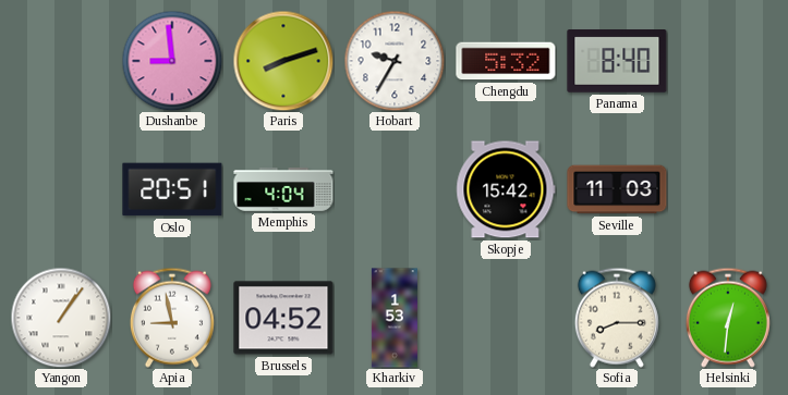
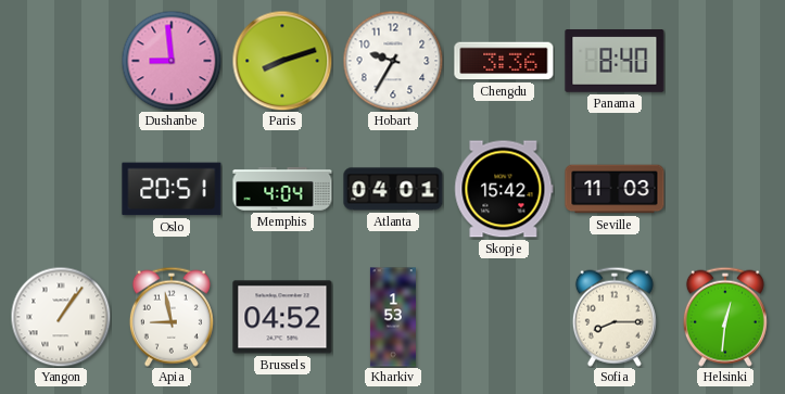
Chengdu: 5:32 -> 3:36
Atlanta: none -> 04:01
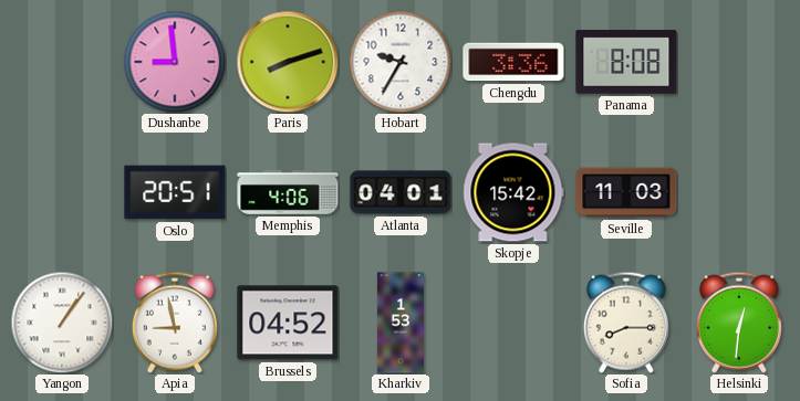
Panama: 8:40 -> 8:08
Memphis: 4:04 -> 4:06
